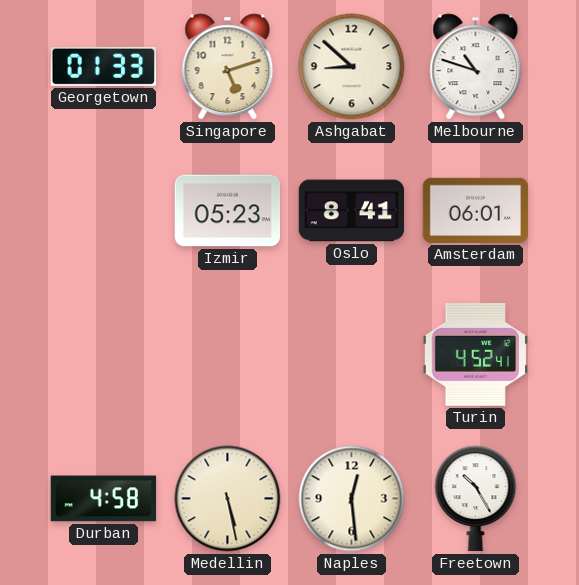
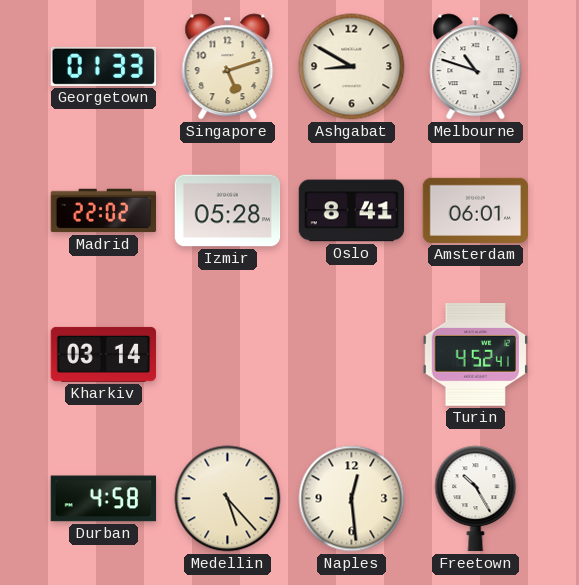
Ashgabat: 8:52 -> 8:50
Madrid: none -> 22:02
Izmir: 05:23 -> 05:28
Kharkiv: none -> 03:14
Medellin: 5:28 -> 5:23
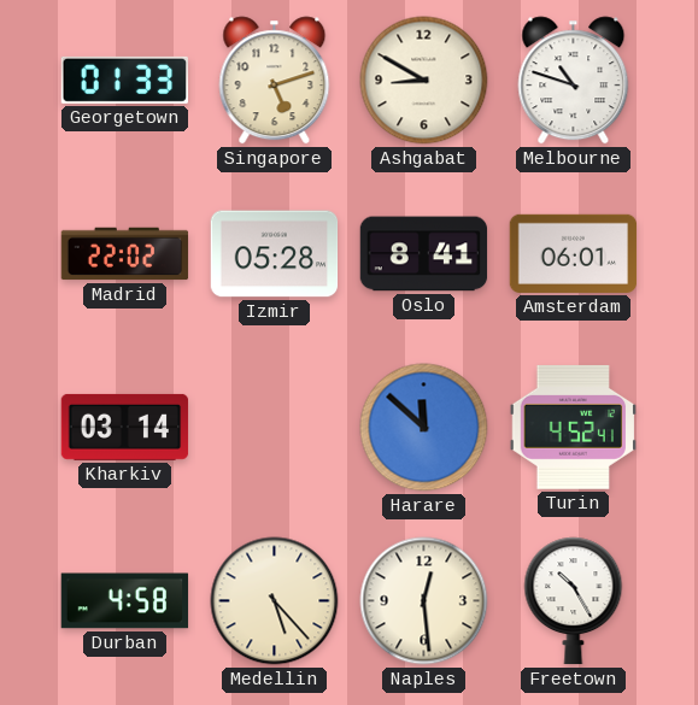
Harare: none -> 11:52
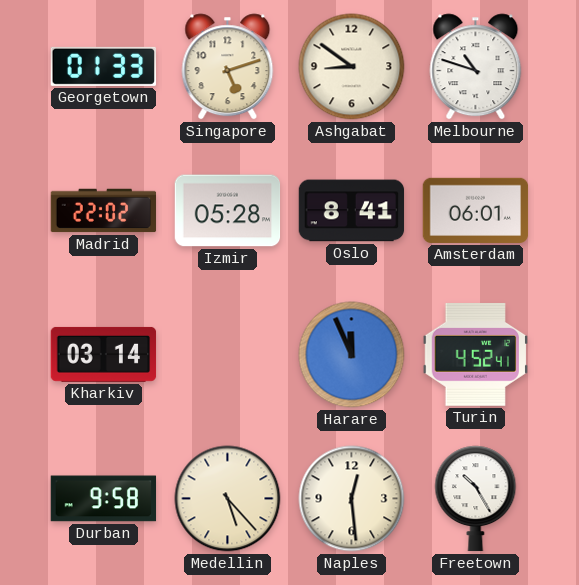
Ashgabat: 8:50 -> 8:51
Harare: 11:52 -> 11:56
Durban: 4:58 -> 9:58
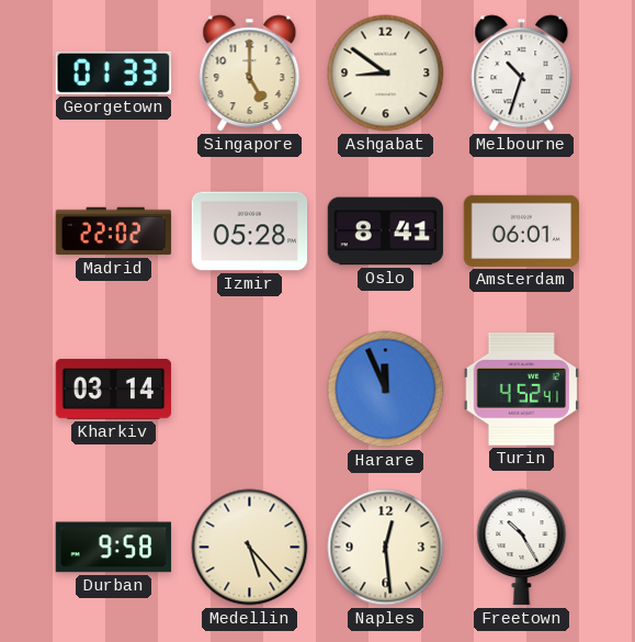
Singapore: 5:12 -> 5:00
Melbourne: 10:48 -> 10:33
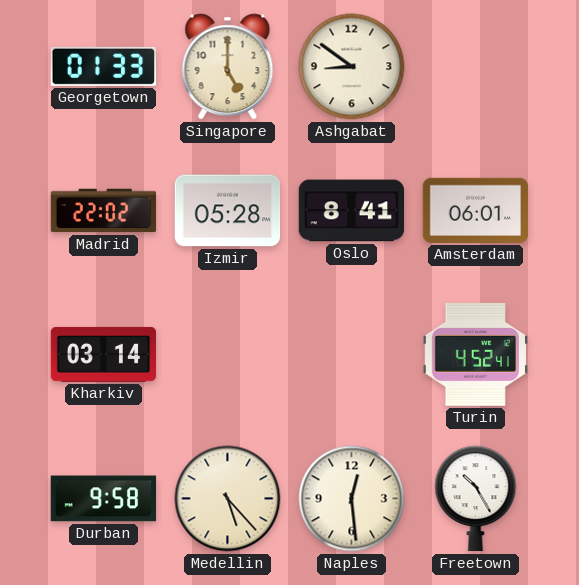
Melbourne: 10:33 -> none
Harare: 11:56 -> none
